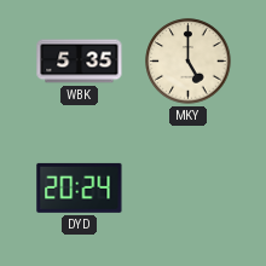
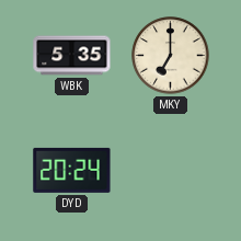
MKY: 5:00 -> 7:00
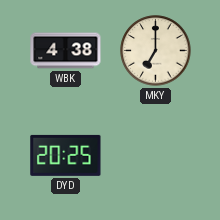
WBK: 5:35 -> 4:38
DYD: 20:24 -> 20:25
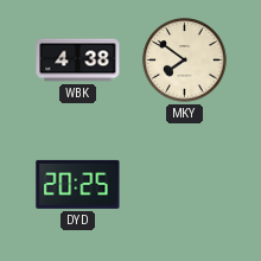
MKY: 7:00 -> 7:51
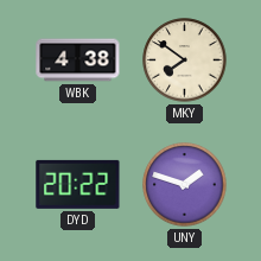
DYD: 20:25 -> 20:22
UNY: none -> 1:48
